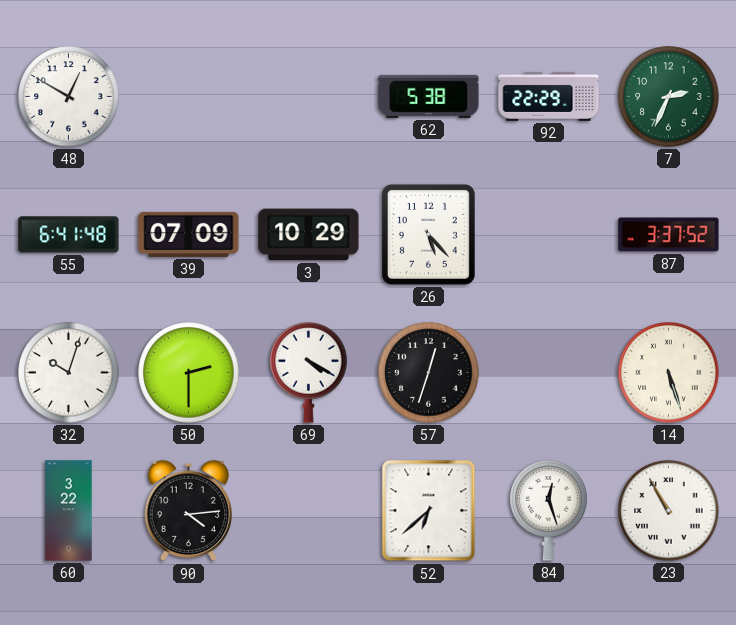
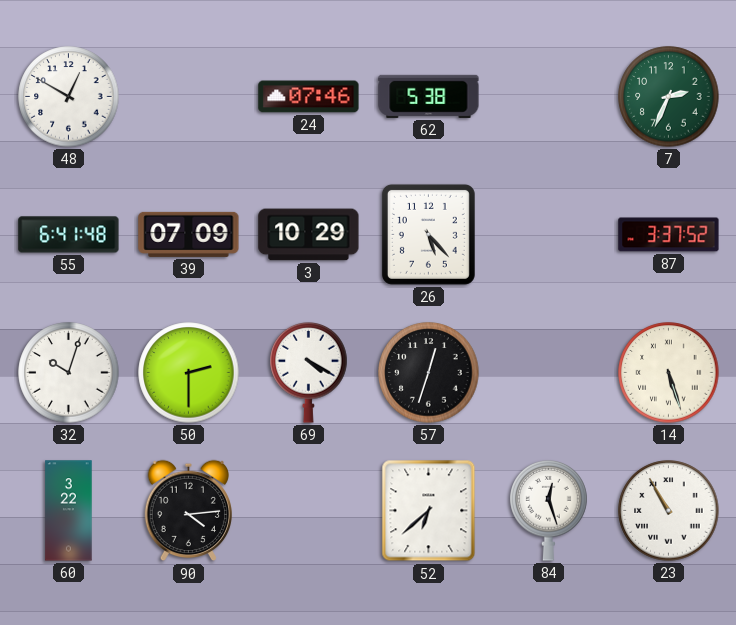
24: none -> 07:46
92: 22:29 -> none
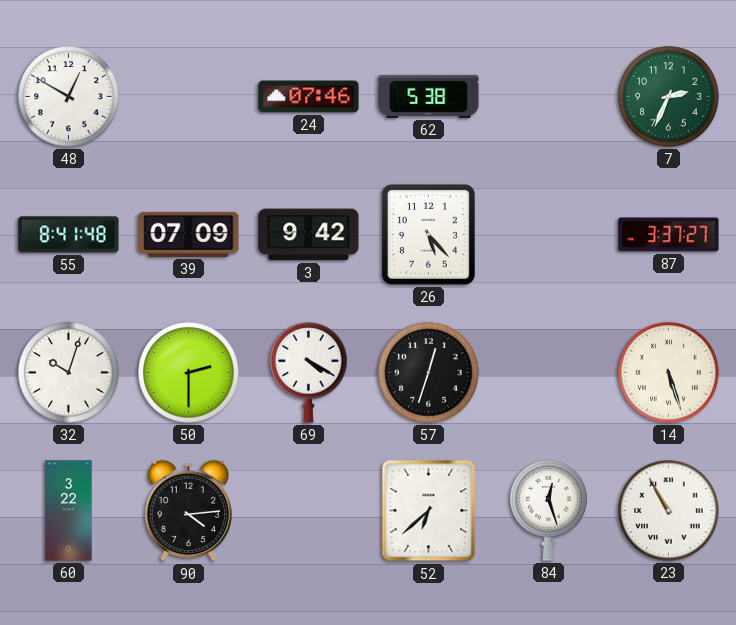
55: 6:41 -> 8:41
3: 10:29 -> 9:42
87: 3:37:52 -> 3:37:27
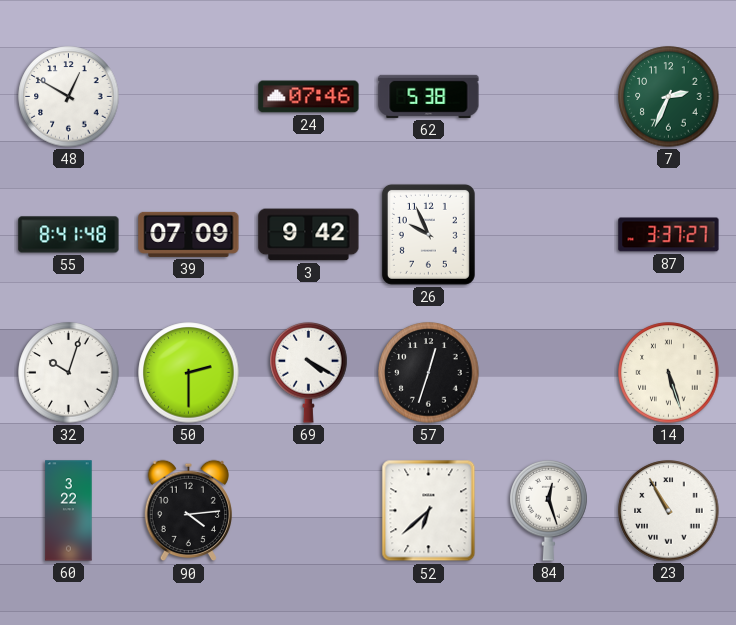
26: 5:23 -> 9:56
